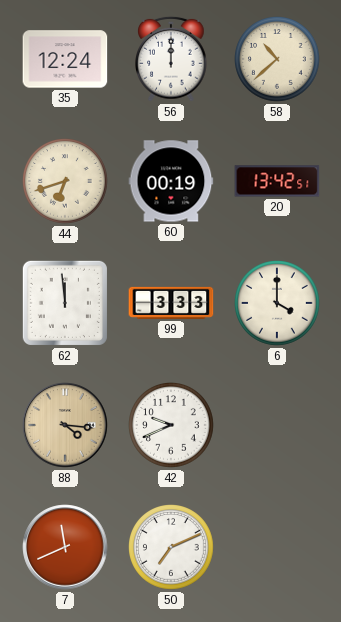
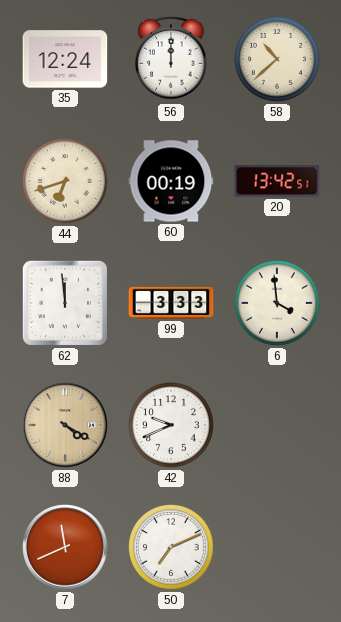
6: 4:00 -> 3:59
88: 4:16 -> 4:20
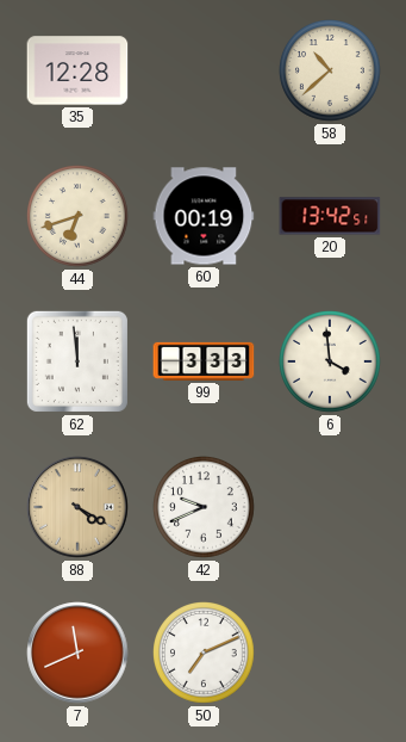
35: 12:24 -> 12:28
56: 12:00 -> none
